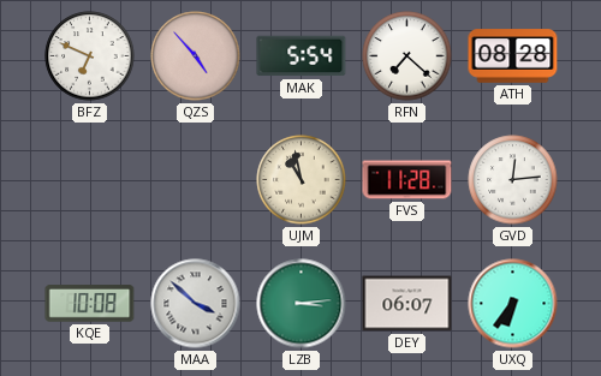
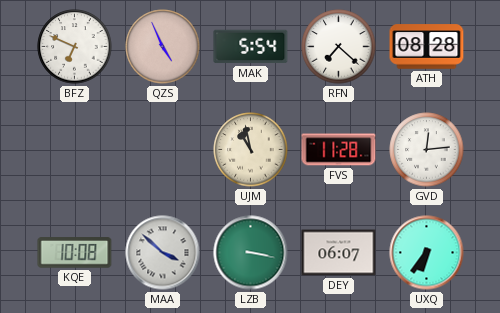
QZS: 4:53 -> 4:56
LZB: 3:14 -> 3:17
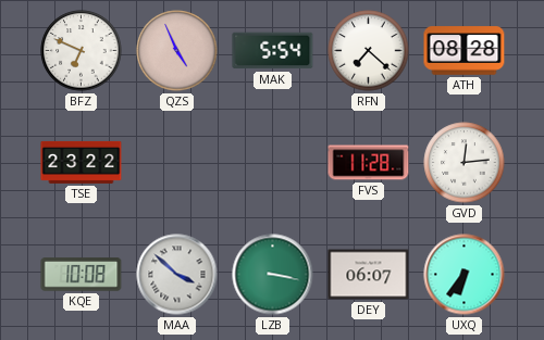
TSE: none -> 23:22
UJM: 10:58 -> none
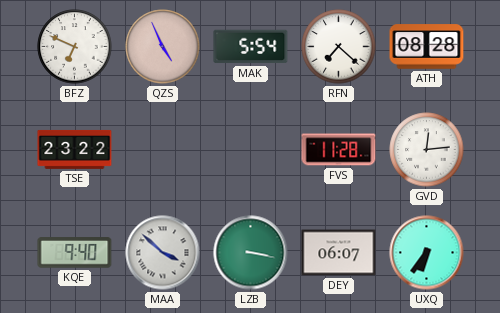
KQE: 10:08 -> 9:40
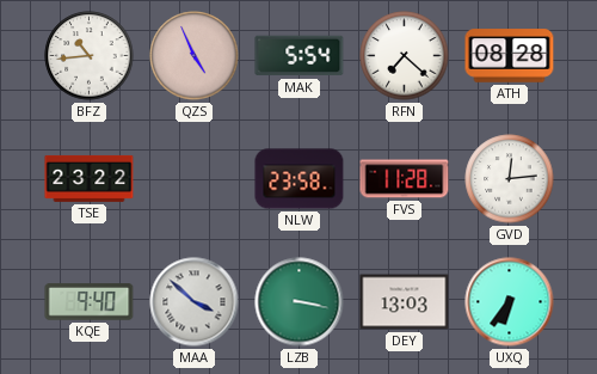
BFZ: 6:49 -> 10:44
NLW: none -> 23:58
DEY: 06:07 -> 13:03
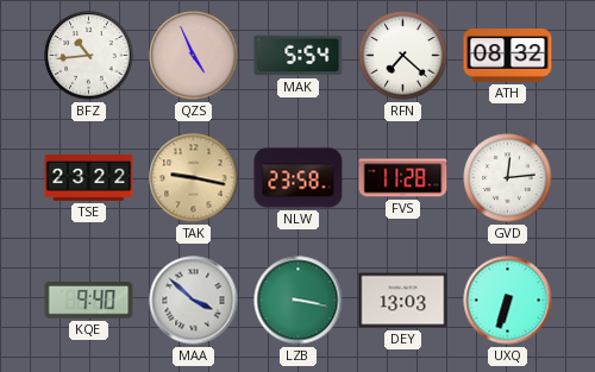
ATH: 08:28 -> 08:32
TAK: none -> 9:17
UXQ: 6:36 -> 6:33
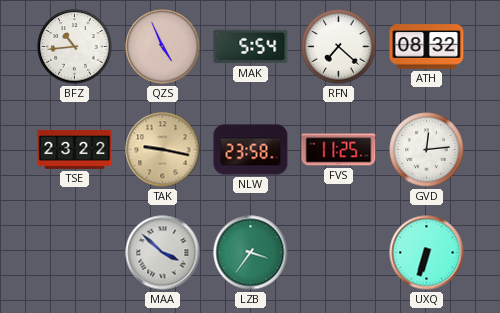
FVS: 11:28 -> 11:25
KQE: 9:40 -> none
LZB: 3:17 -> 3:36
DEY: 13:03 -> none
